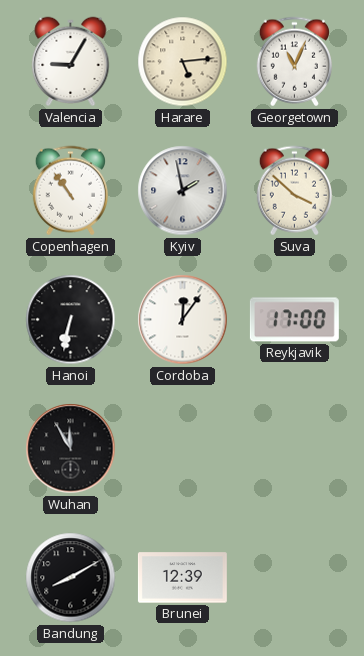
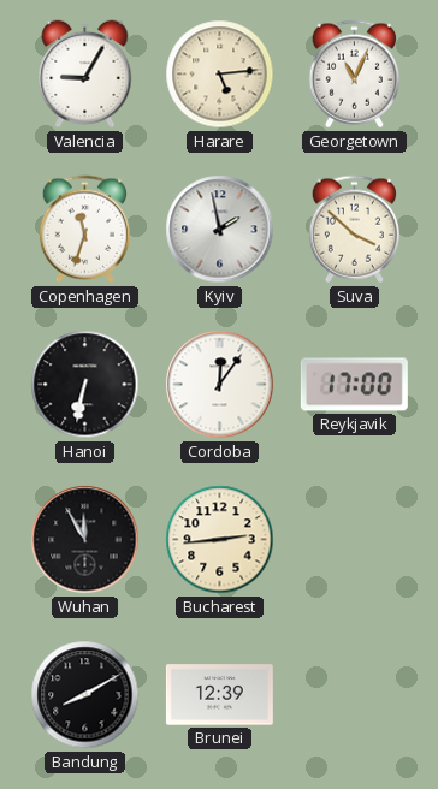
Copenhagen: 10:54 -> 11:33
Bucharest: none -> 2:44
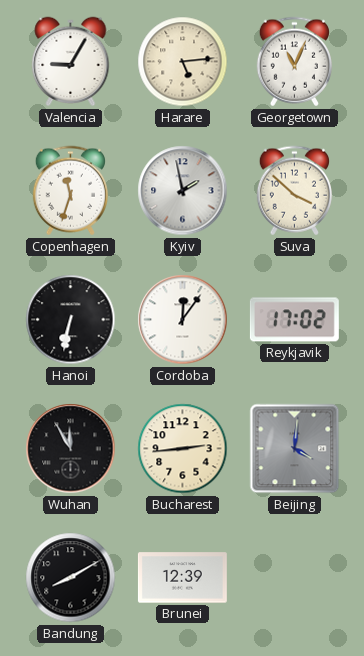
Reykjavik: 17:00 -> 17:02
Beijing: none -> 4:01
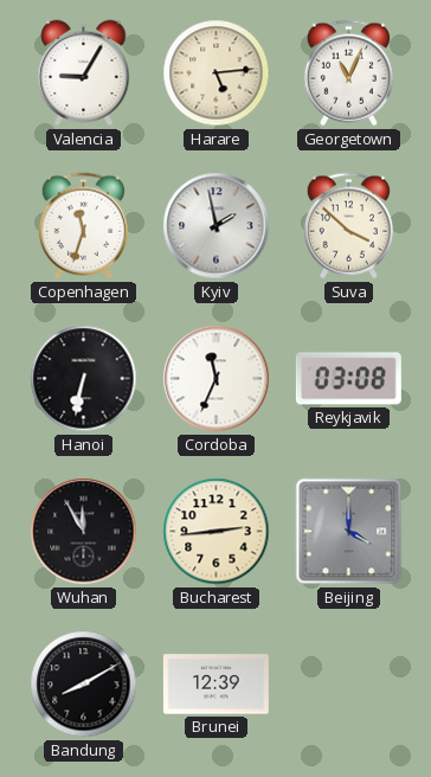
Cordoba: 12:06 -> 11:34
Reykjavik: 17:02 -> 03:08
Beijing: 4:01 -> 4:00
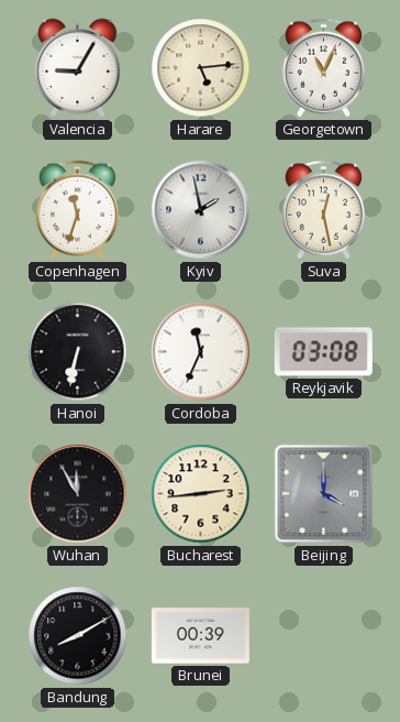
Suva: 3:52 -> 12:28
Brunei: 12:39 -> 00:39
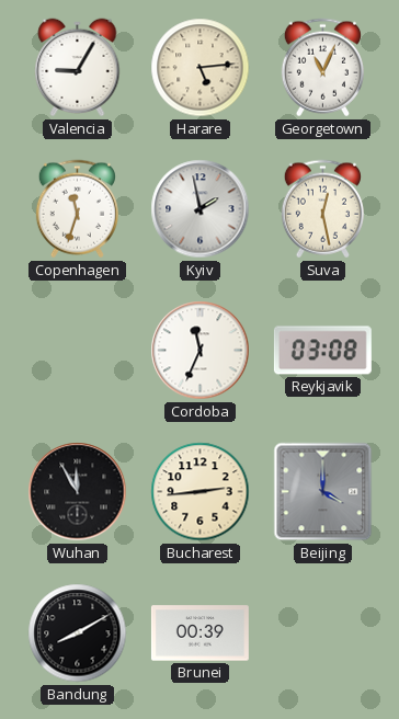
Hanoi: 6:32 -> none
